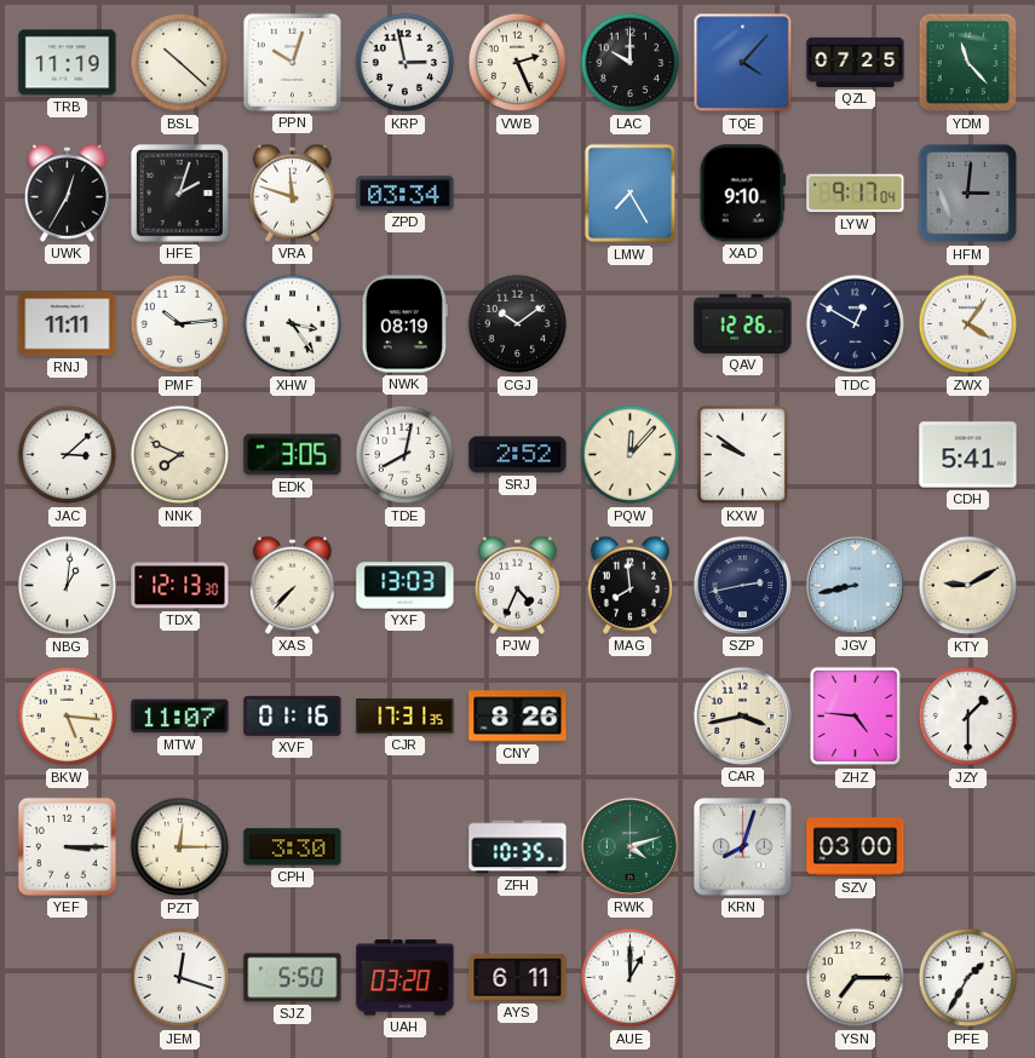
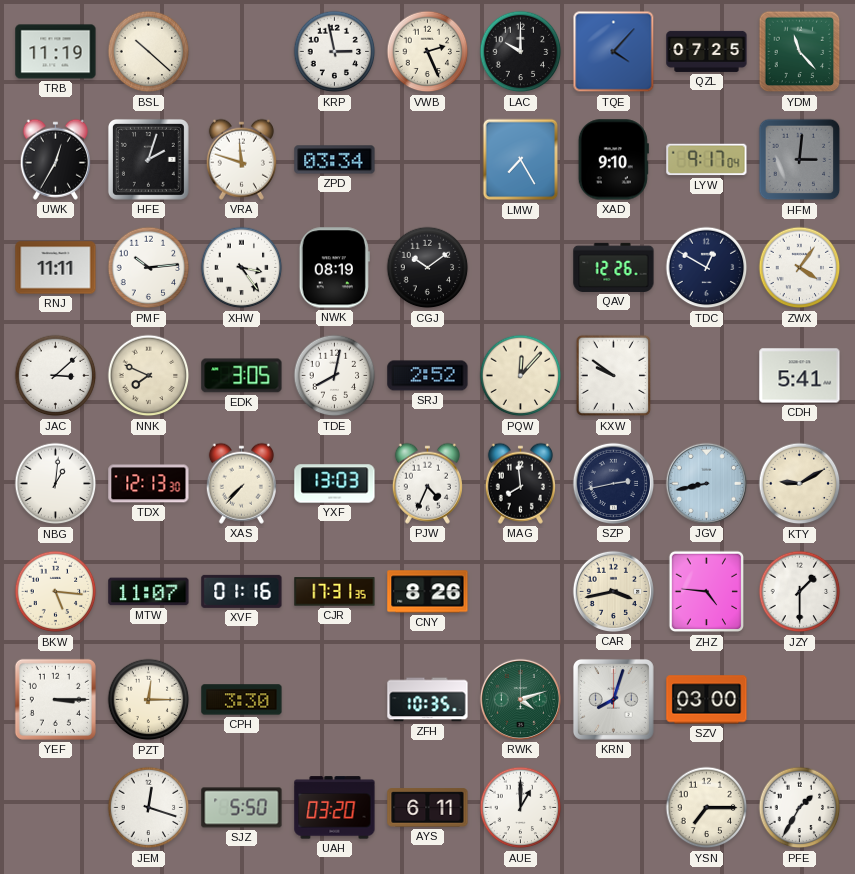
PPN: 10:03 -> none
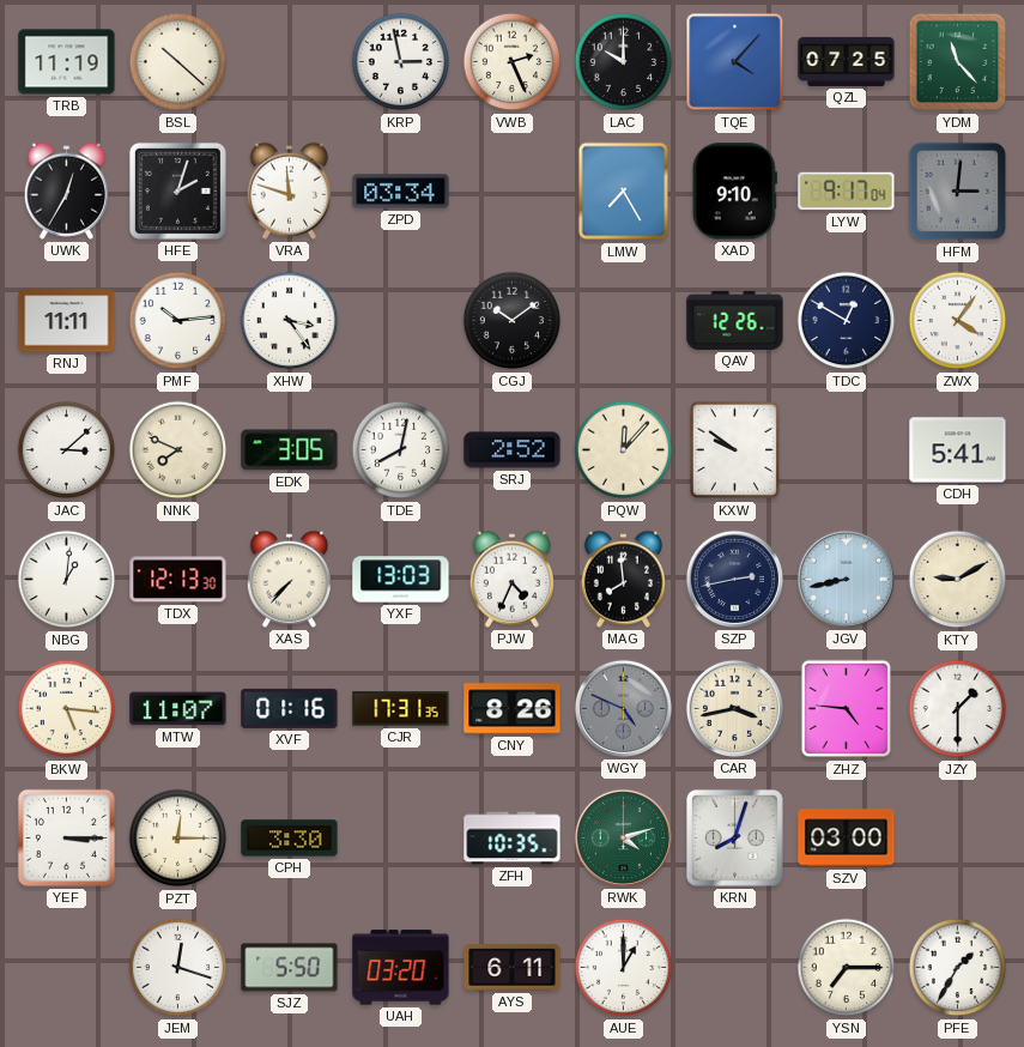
NWK: 08:19 -> none
WGY: none -> 4:49
